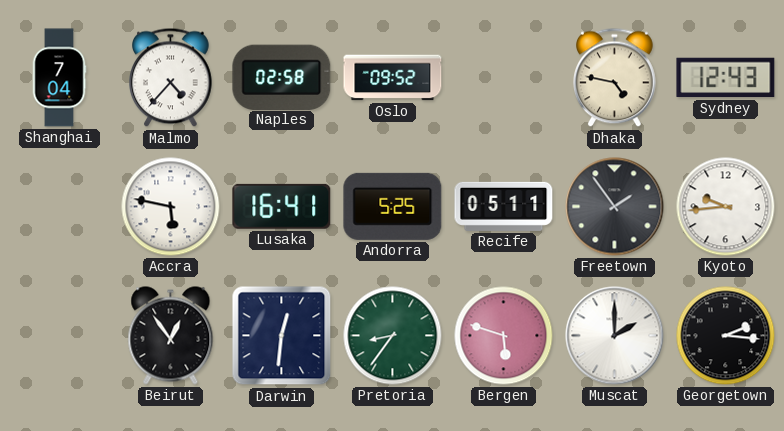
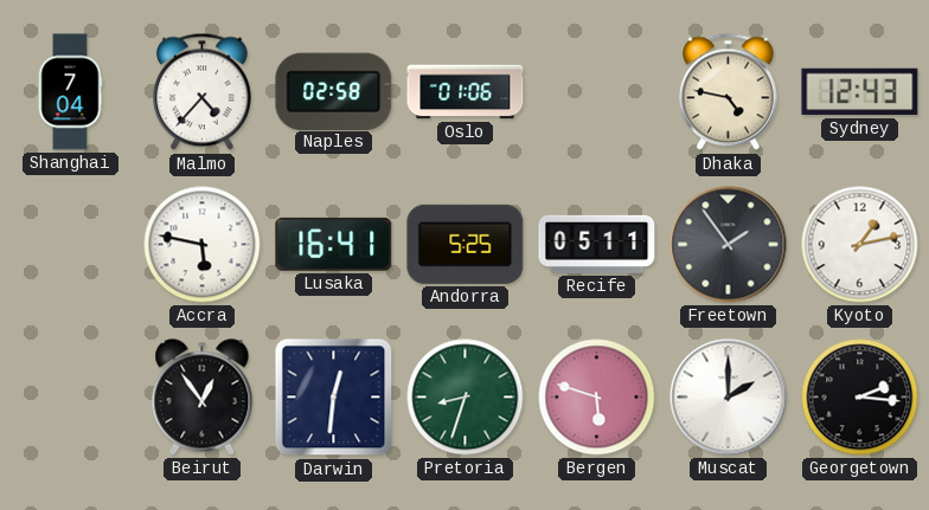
Oslo: 09:52 -> 01:06
Kyoto: 9:44 -> 1:13
Pretoria: 8:36 -> 8:33
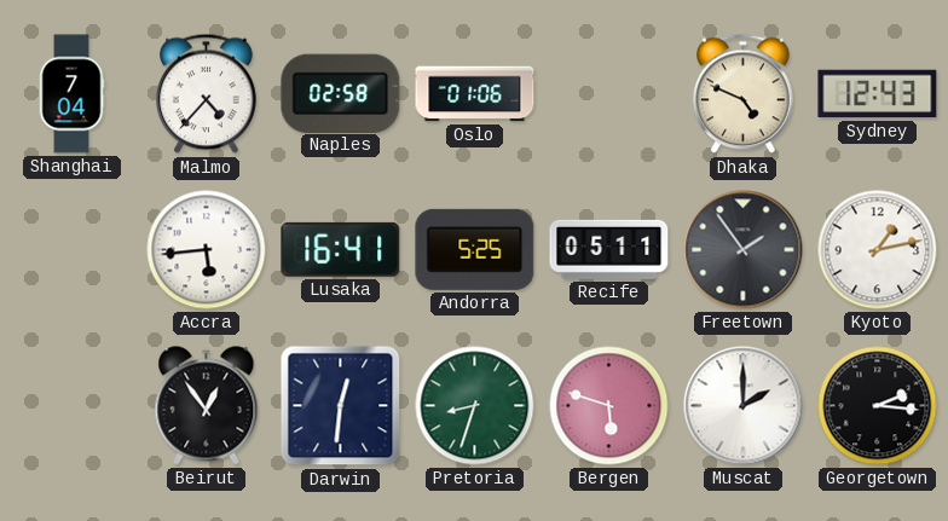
Dhaka: 4:47 -> 4:49
Accra: 5:47 -> 5:44
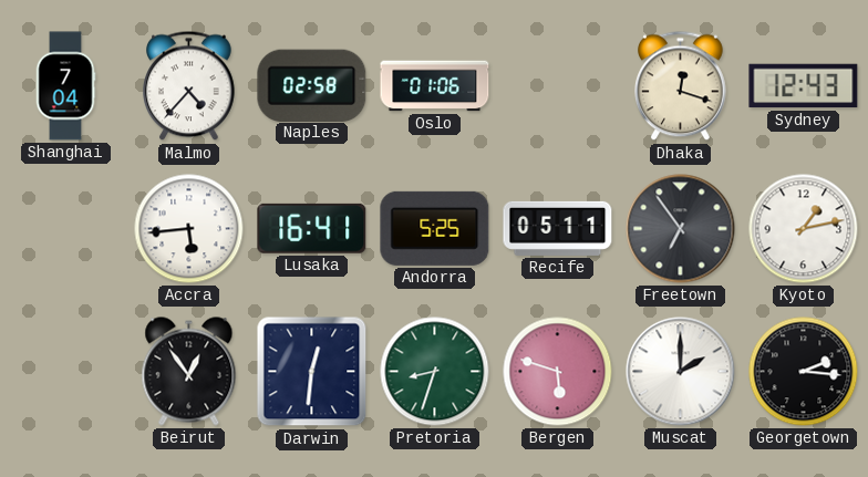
Dhaka: 4:49 -> 12:18
Freetown: 1:54 -> 6:54
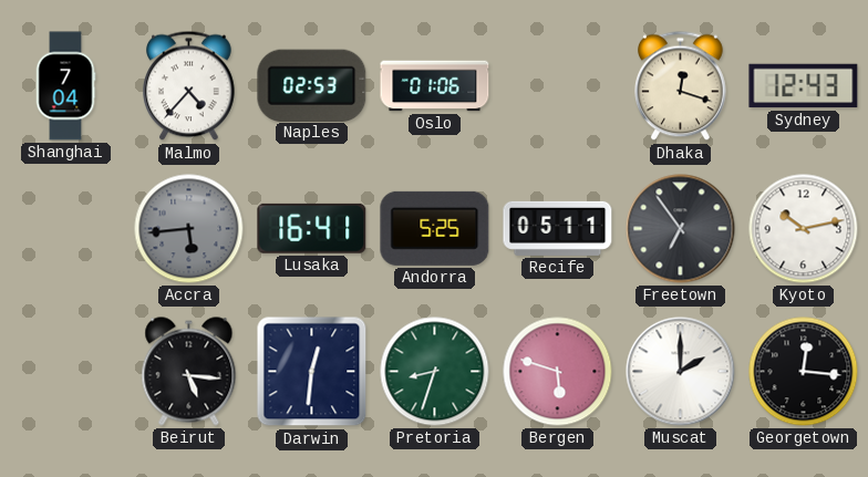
Naples: 02:58 -> 02:53
Accra dial: white -> grey
Kyoto: 1:13 -> 10:13
Beirut: 12:54 -> 5:16
Georgetown: 2:16 -> 12:16
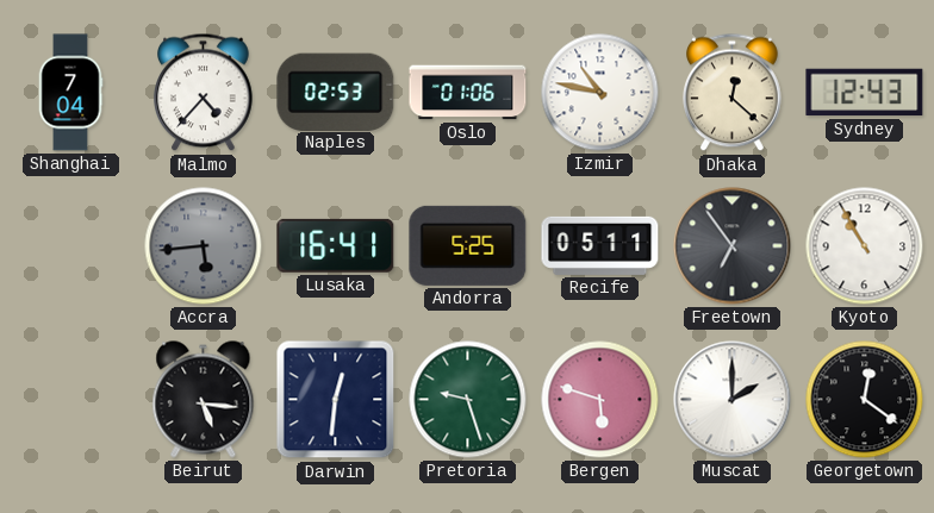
Izmir: none -> 10:47
Dhaka: 12:18 -> 12:22
Kyoto: 10:13 -> 10:55
Pretoria: 8:33 -> 9:27
Georgetown: 12:16 -> 12:21
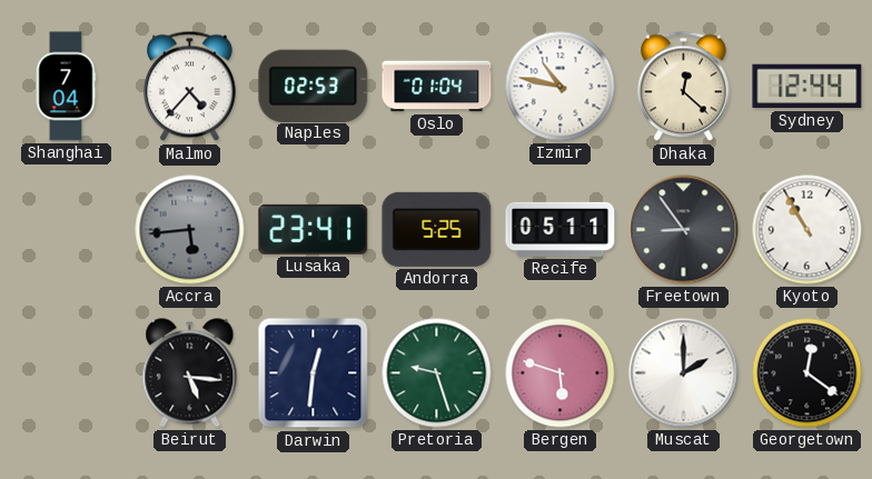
Oslo: 01:06 -> 01:04
Sydney: 12:43 -> 12:44
Lusaka: 16:41 -> 23:41
Freetown: 6:54 -> 8:54
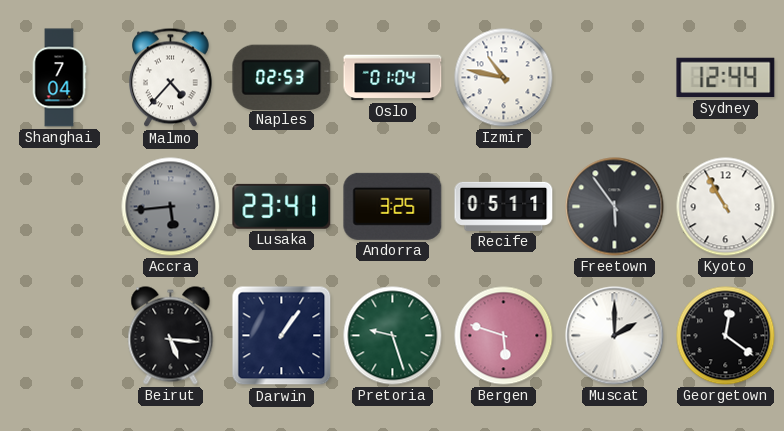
Dhaka: 12:22 -> none
Andorra: 5:25 -> 3:25
Freetown: 8:54 -> 5:54
Darwin: 12:31 -> 1:06
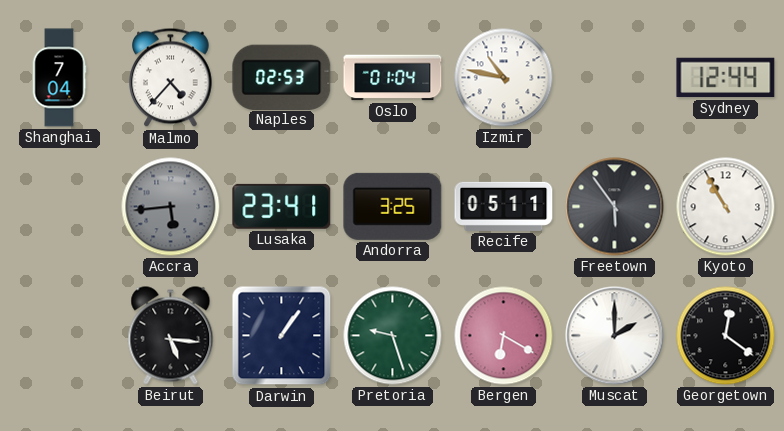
Bergen: 5:48 -> 6:20
